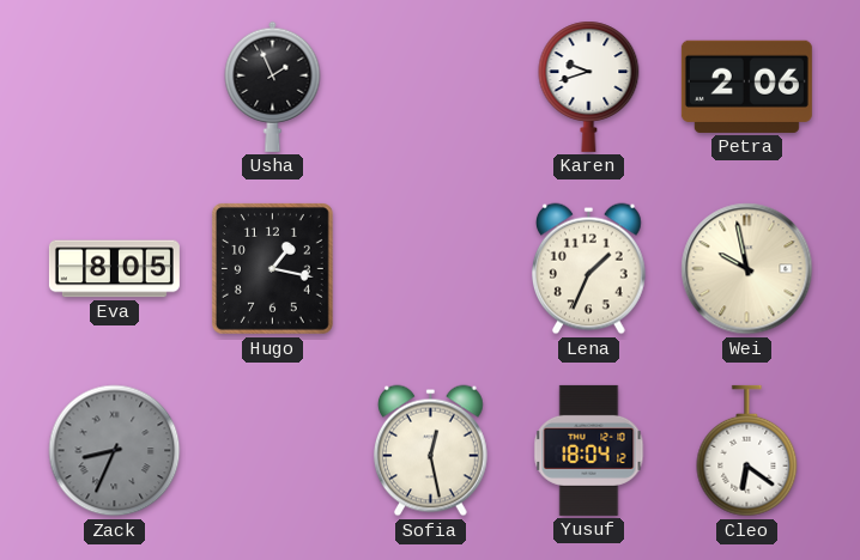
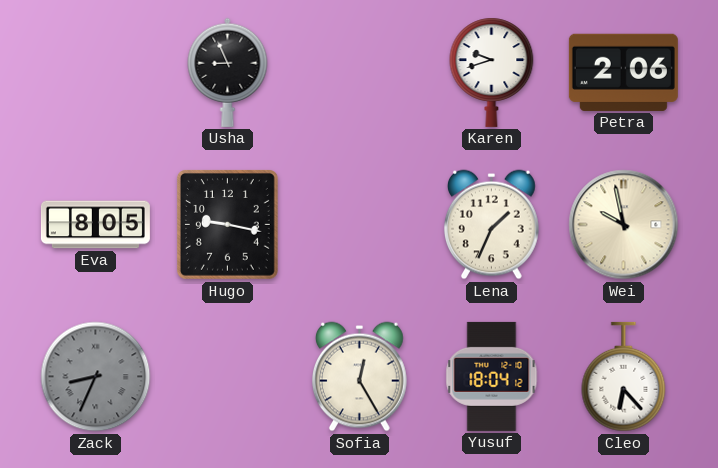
Usha: 1:56 -> 8:56
Hugo: 1:17 -> 9:17
Sofia: 12:28 -> 12:25
Cleo: 6:21 -> 6:23
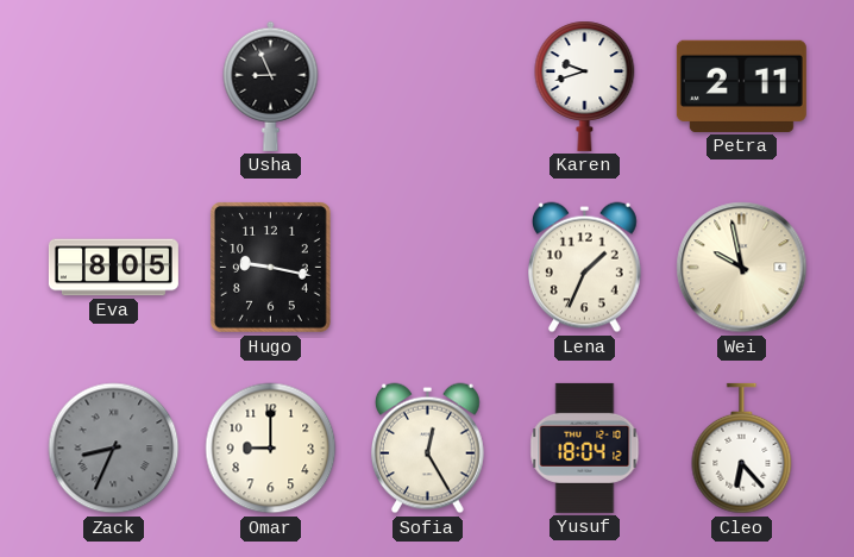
Petra: 2:06 -> 2:11
Omar: none -> 9:00
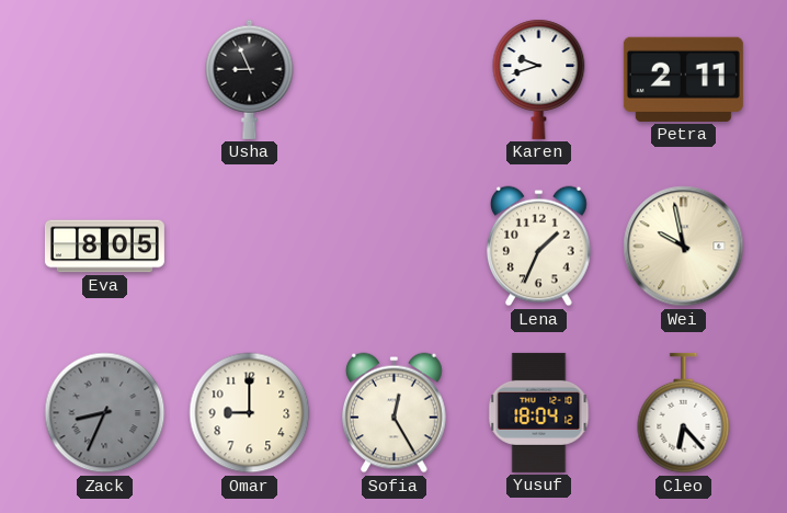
Hugo: 9:17 -> none
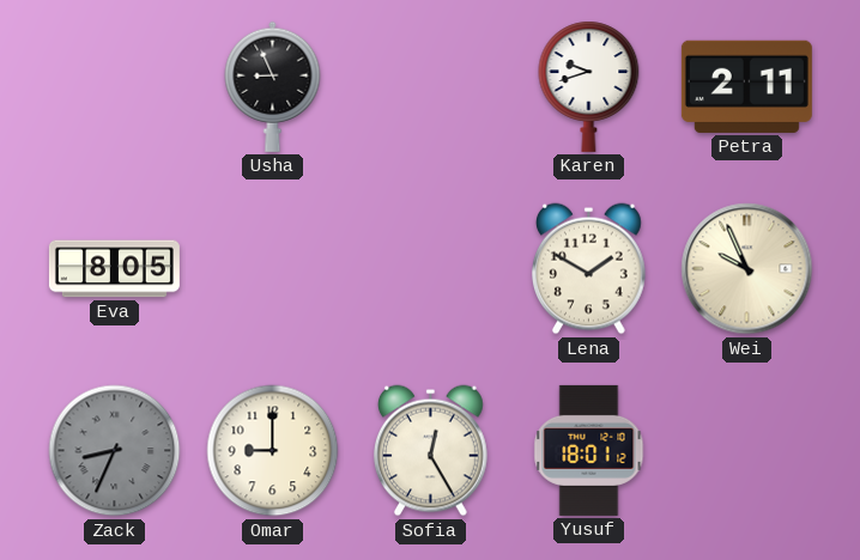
Lena: 1:34 -> 1:50
Wei: 9:58 -> 9:56
Yusuf: 18:04 -> 18:01
Cleo: 6:23 -> none
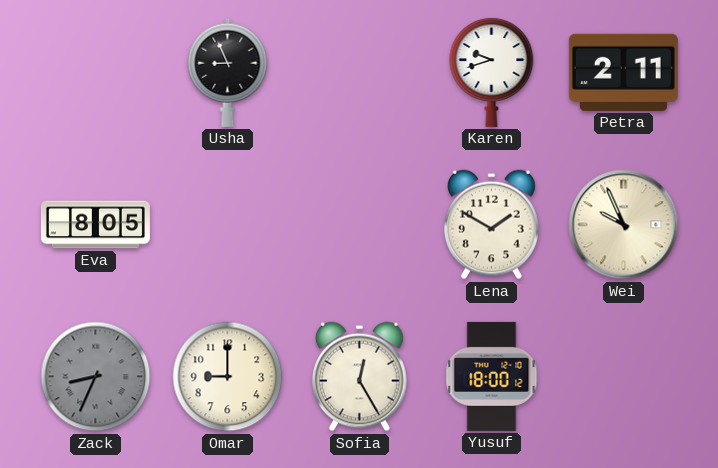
Yusuf: 18:01 -> 18:00
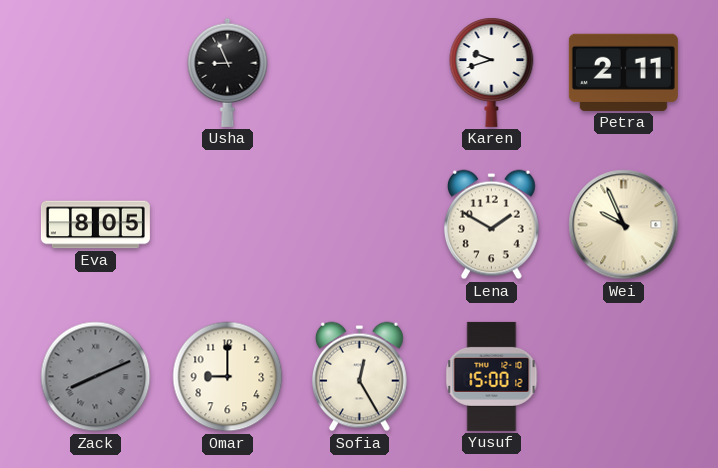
Zack: 8:34 -> 8:11
Yusuf: 18:00 -> 15:00
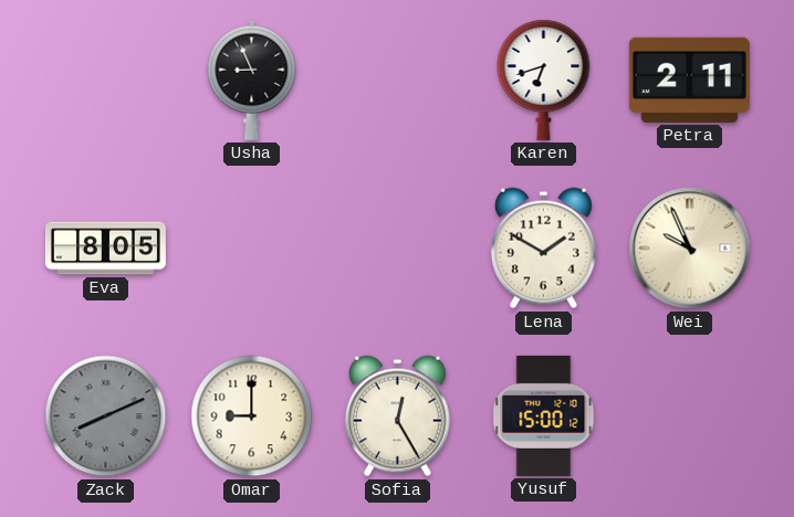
Karen: 9:42 -> 6:42
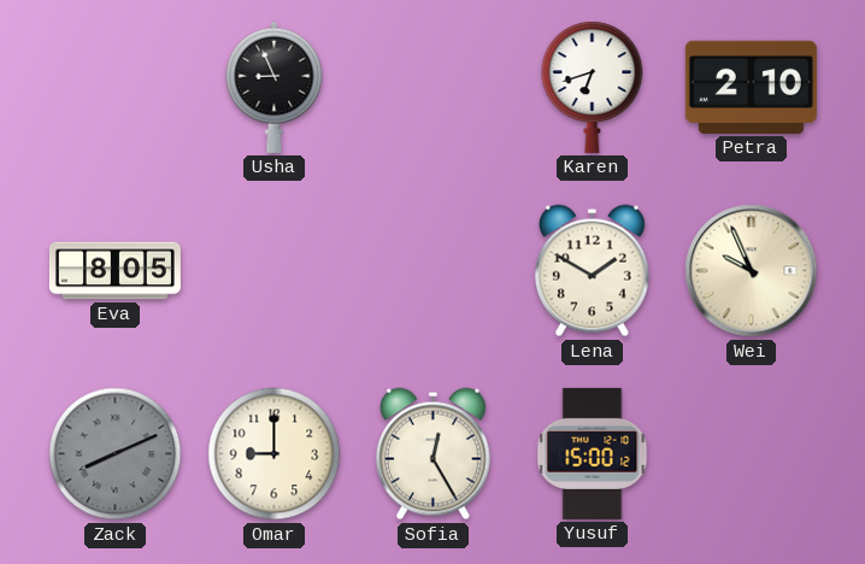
Petra: 2:11 -> 2:10
